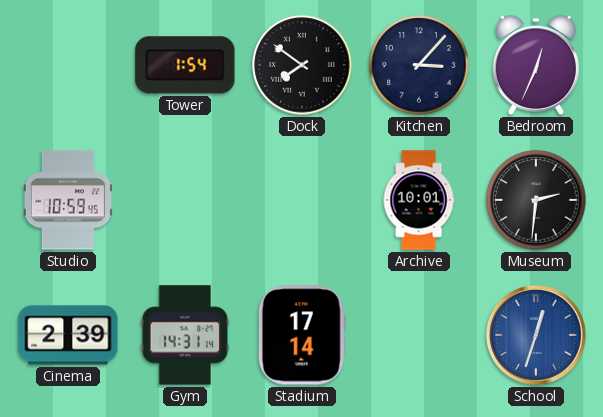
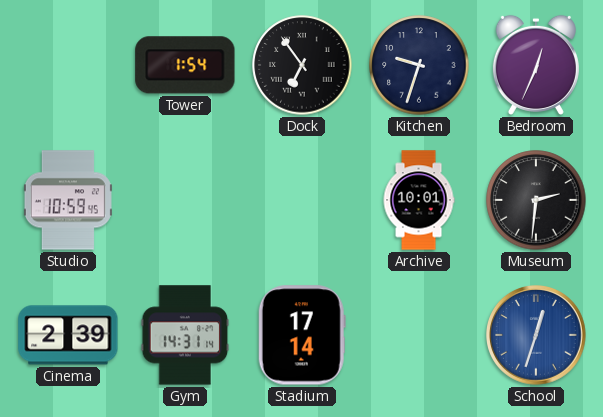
Dock: 7:51 -> 6:54
Kitchen: 3:07 -> 9:33
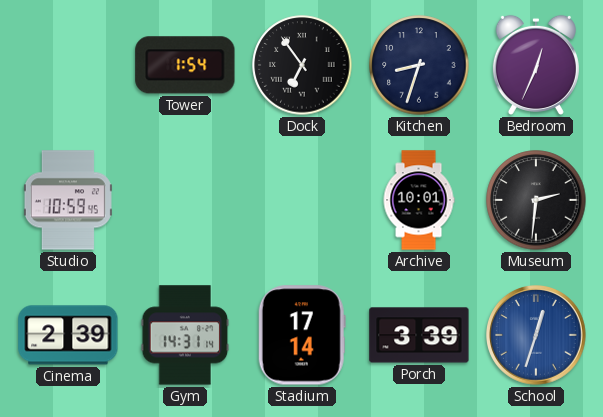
Kitchen: 9:33 -> 8:33
Porch: none -> 3:39
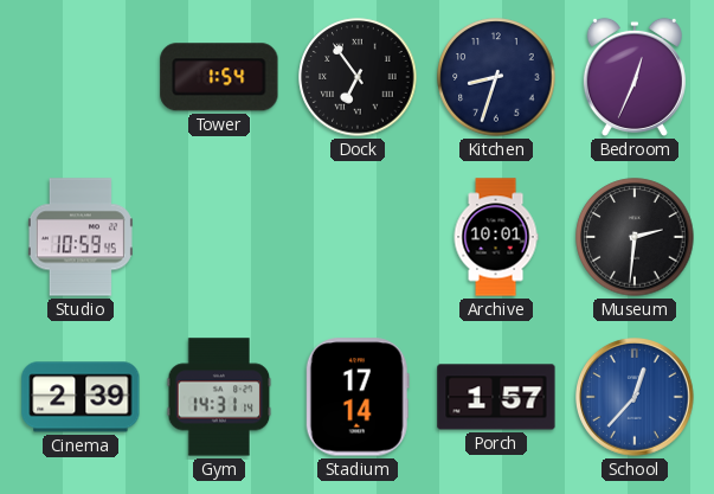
Porch: 3:39 -> 1:57
School: 12:33 -> 12:37
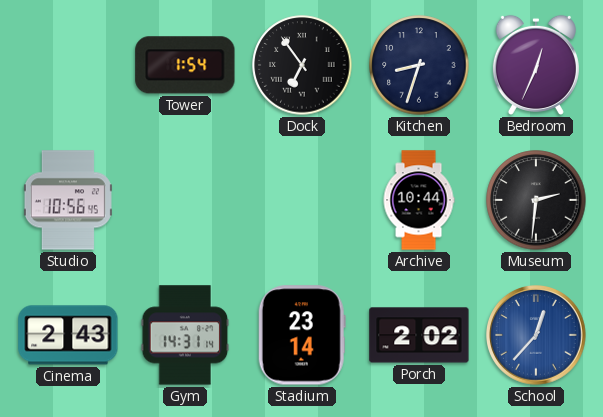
Studio: 10:59 -> 10:56
Archive: 10:01 -> 10:44
Cinema: 2:39 -> 2:43
Stadium: 17:14 -> 23:14
Porch: 1:57 -> 2:02
